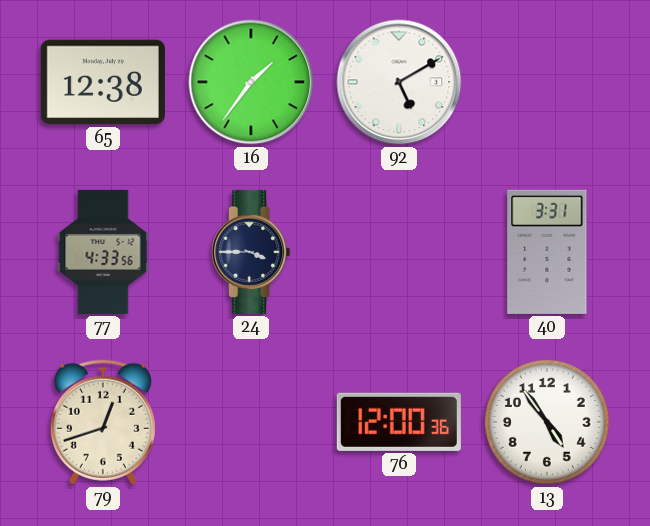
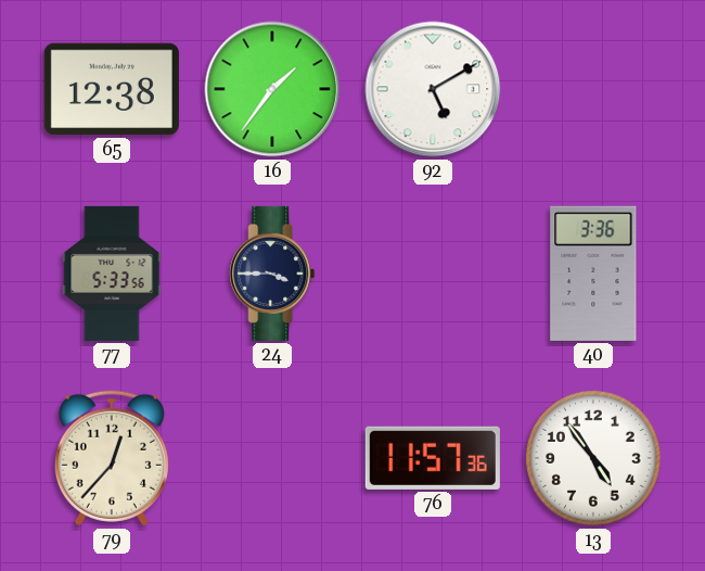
77: 4:33 -> 5:33
40: 3:31 -> 3:36
79: 12:42 -> 12:37
76: 12:00 -> 11:57
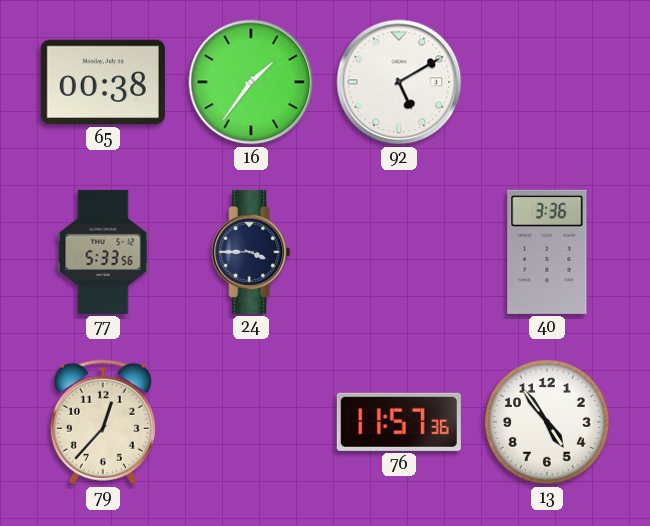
65: 12:38 -> 00:38
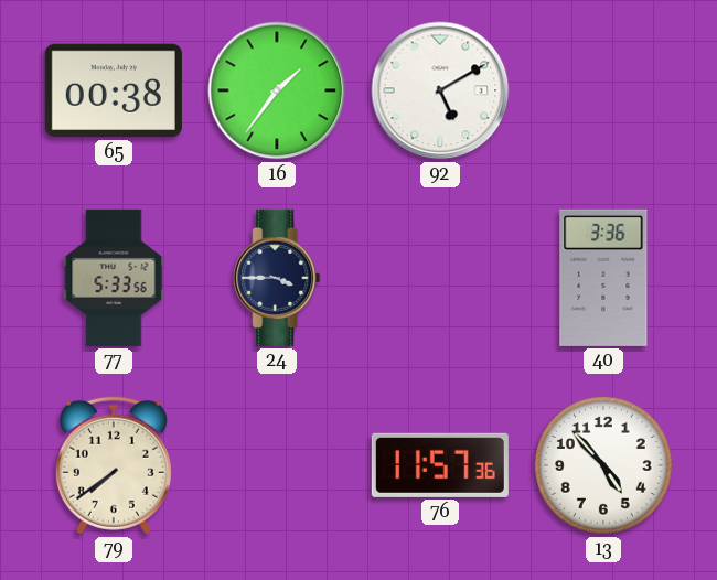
79: 12:37 -> 7:39
13: 4:54 -> 4:53
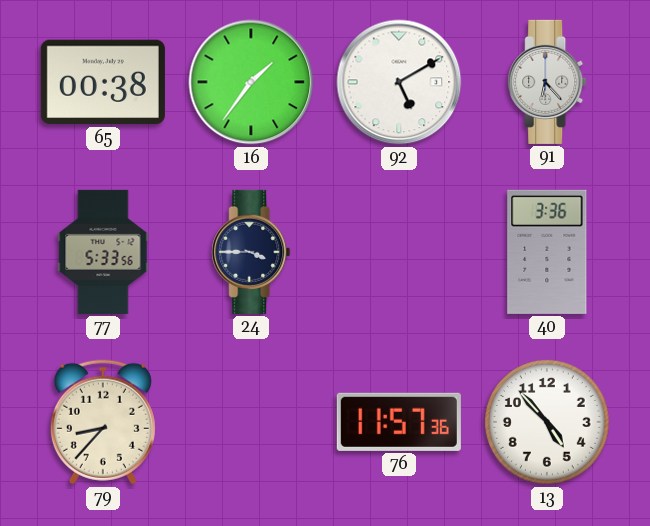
91: none -> 6:23
79: 7:39 -> 8:37
